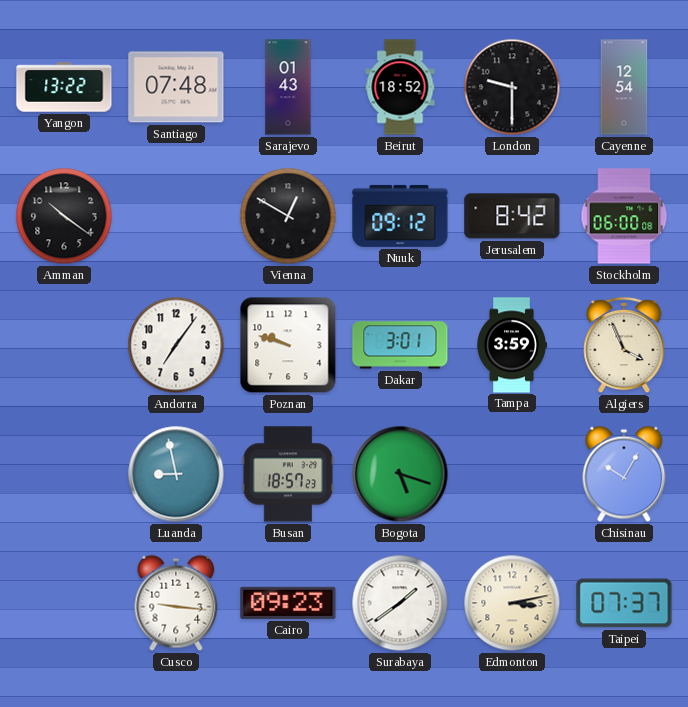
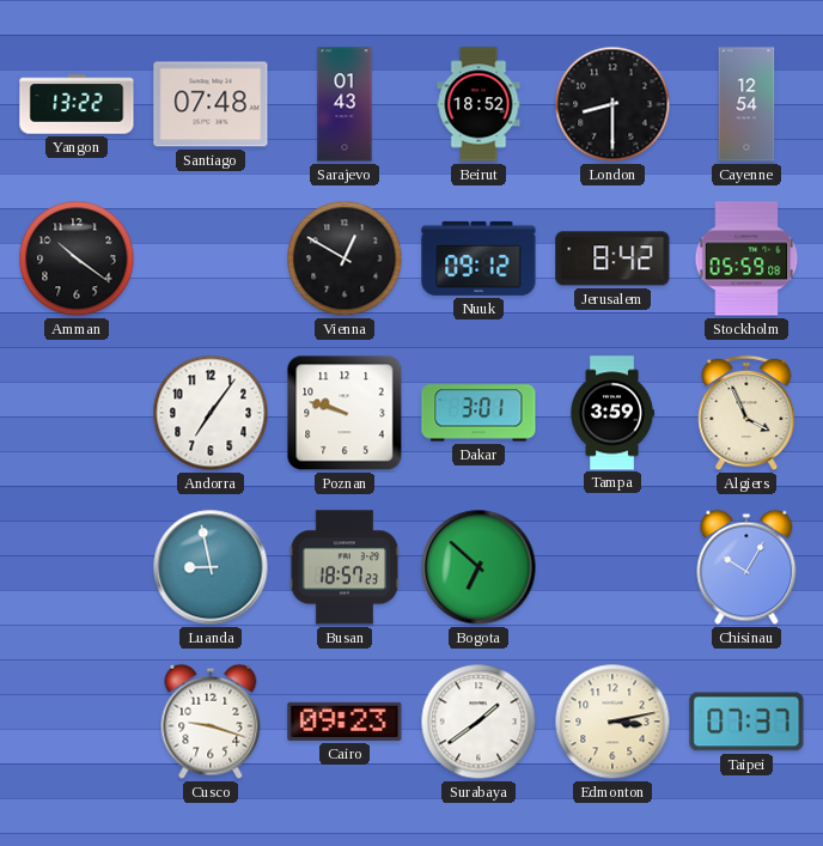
London: 9:30 -> 8:30
Stockholm: 06:00 -> 05:59
Bogota: 5:18 -> 6:52
Cusco: 9:16 -> 9:18
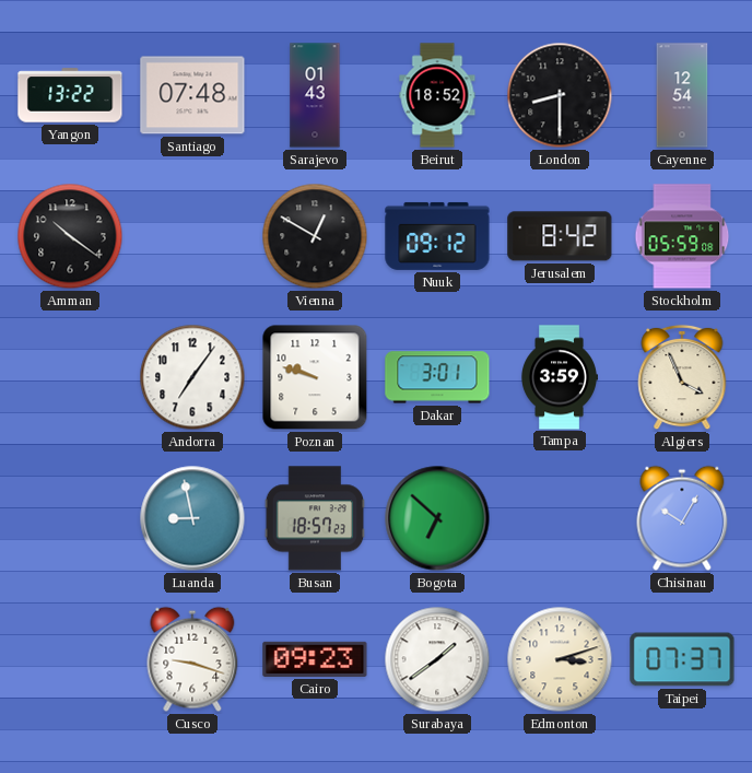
Edmonton: 3:13 -> 3:12
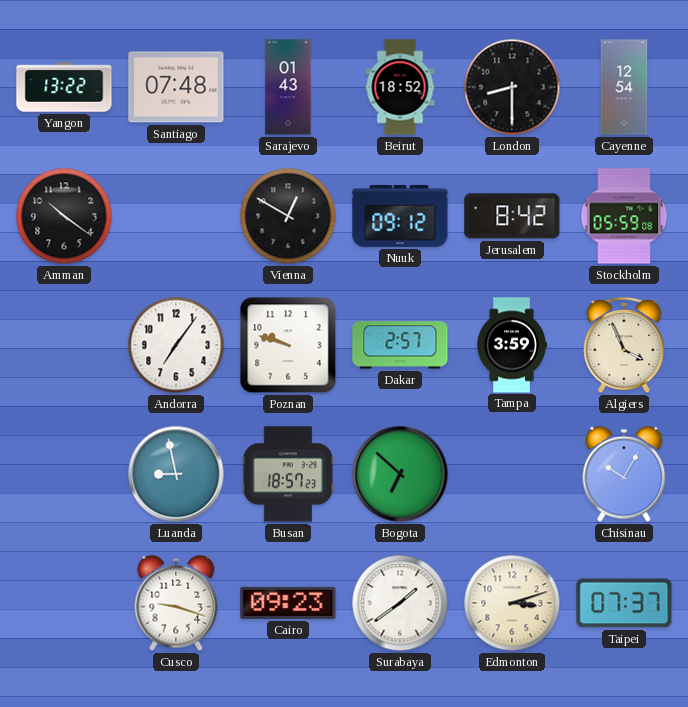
Dakar: 3:01 -> 2:57
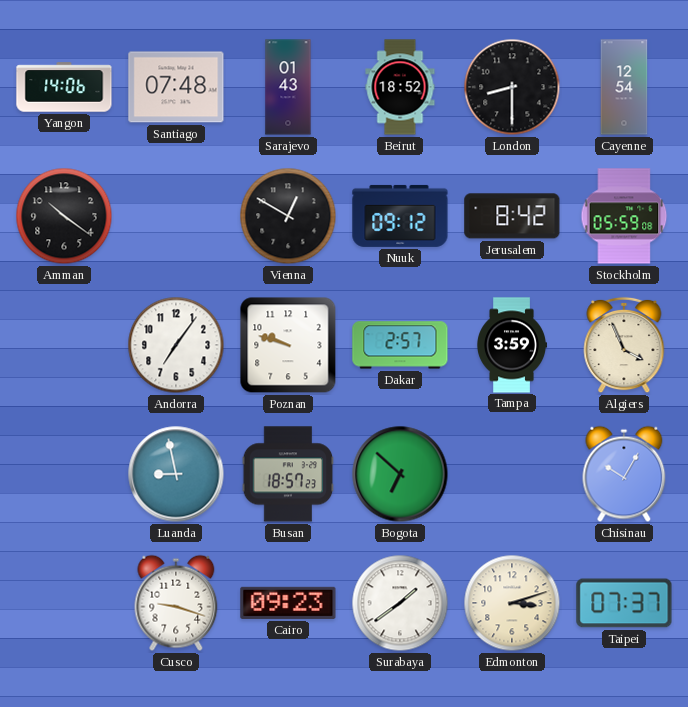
Yangon: 13:22 -> 14:06
